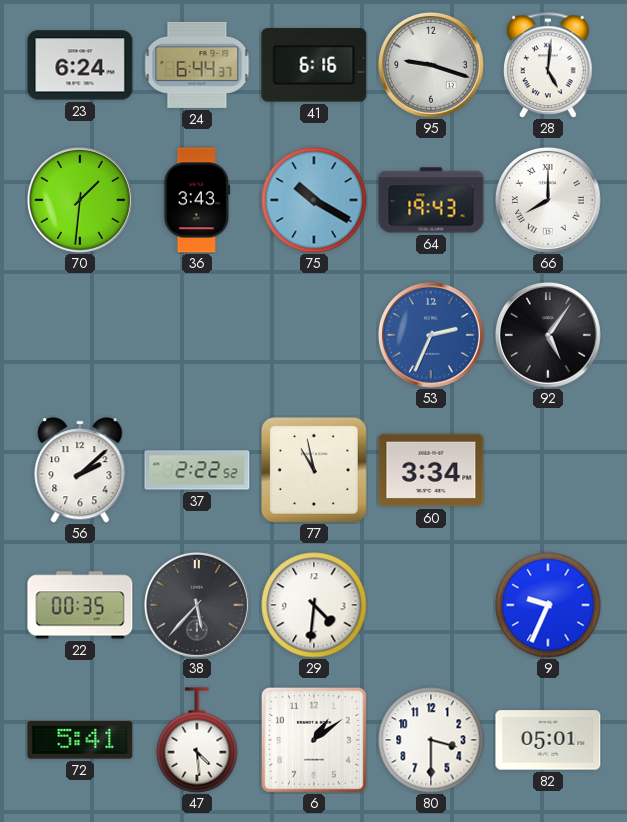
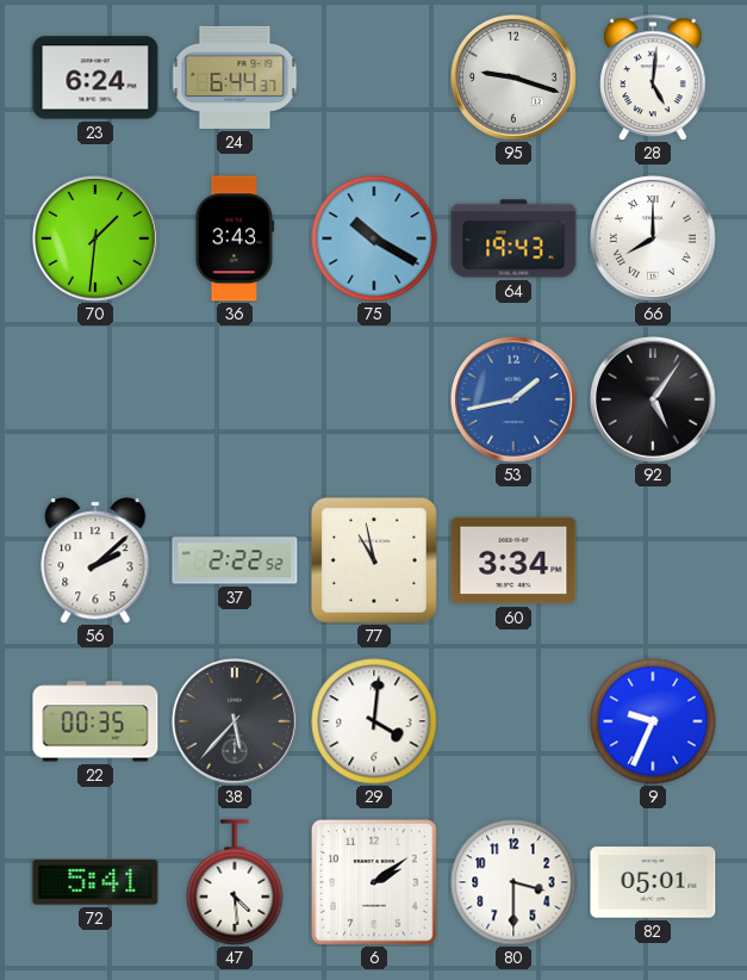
41: 6:16 -> none
53: 2:34 -> 1:43
29: 4:31 -> 4:01
6: 1:09 -> 2:09
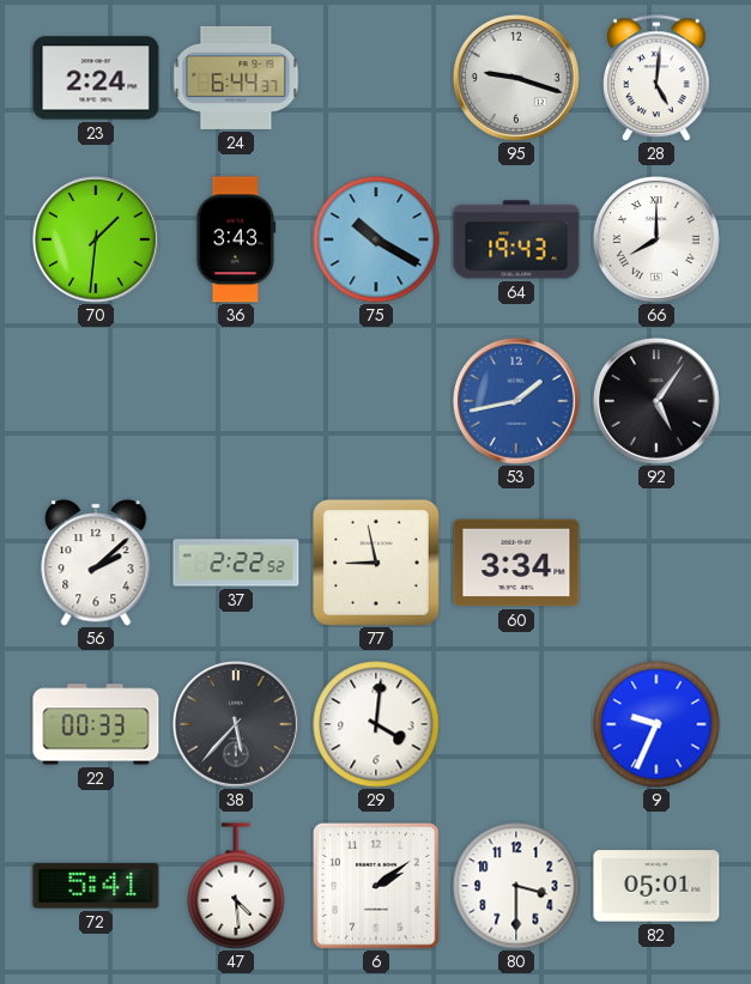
23: 6:24 -> 2:24
77: 10:58 -> 8:58
22: 00:35 -> 00:33
